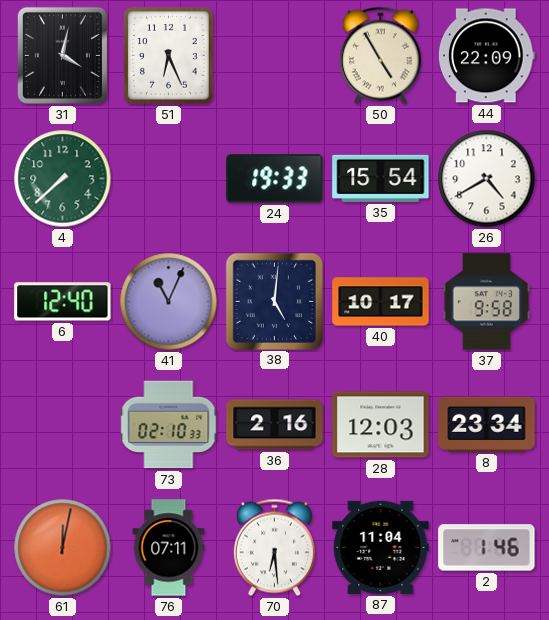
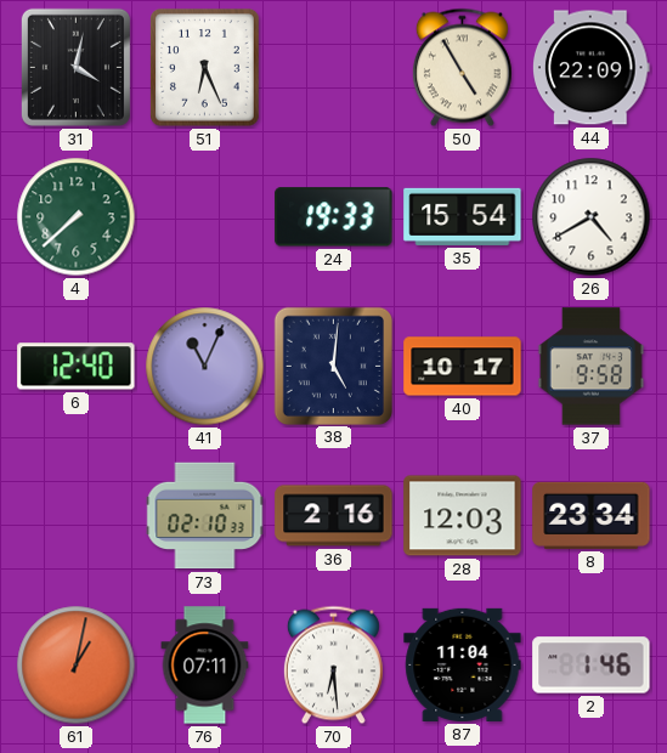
61: 12:02 -> 1:02
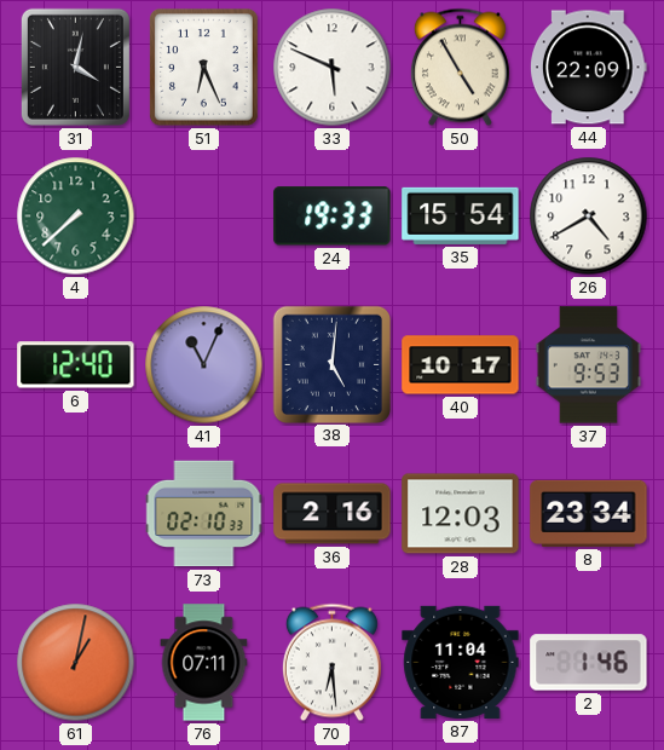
33: none -> 5:49
37: 9:58 -> 9:53
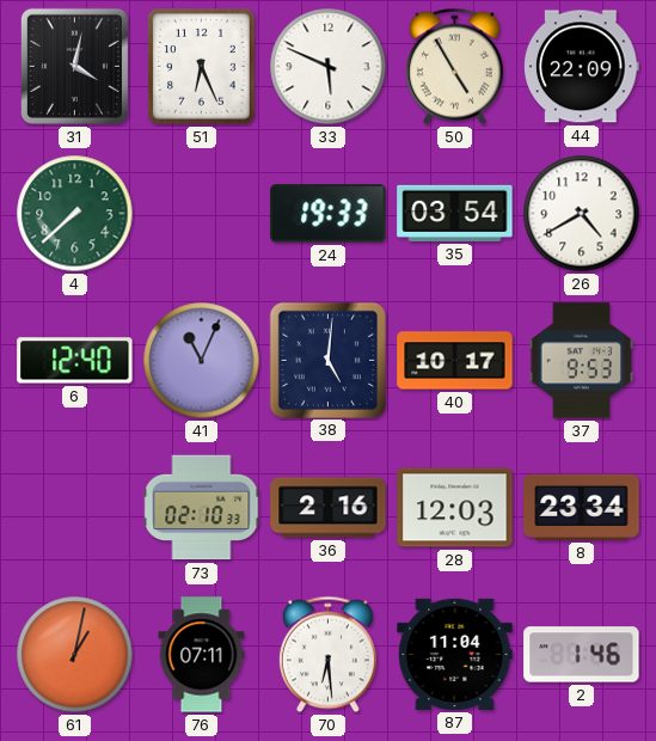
35: 15:54 -> 03:54
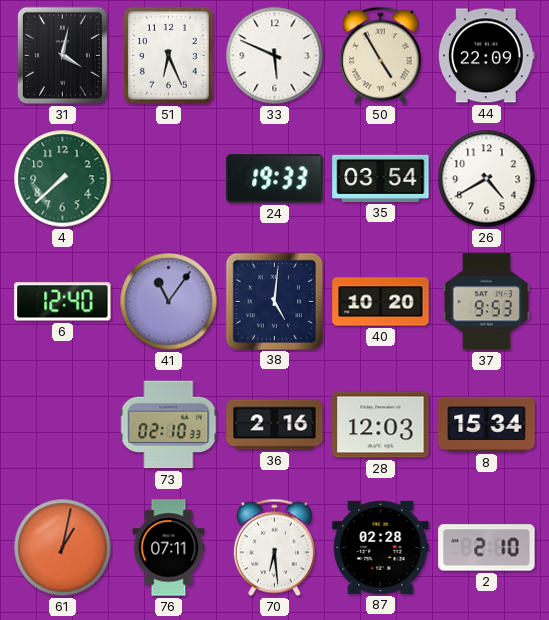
41: 11:04 -> 11:06
40: 10:17 -> 10:20
8: 23:34 -> 15:34
87: 11:04 -> 02:28
2: 1:46 -> 2:10
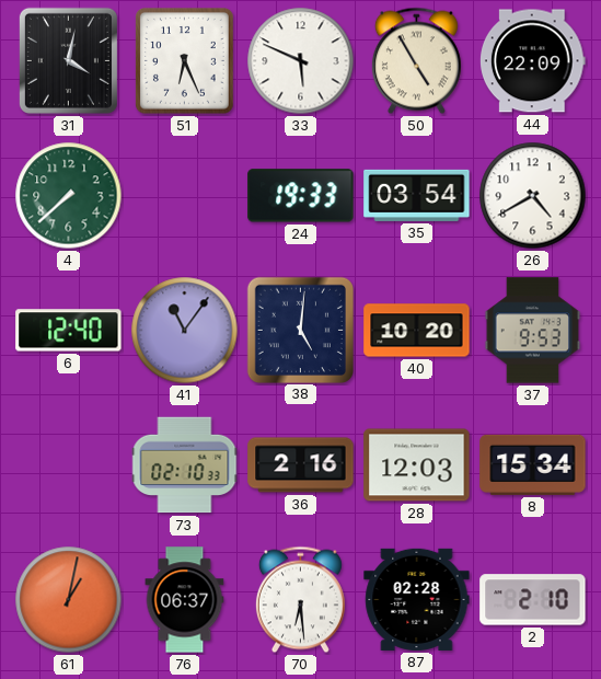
76: 07:11 -> 06:37
